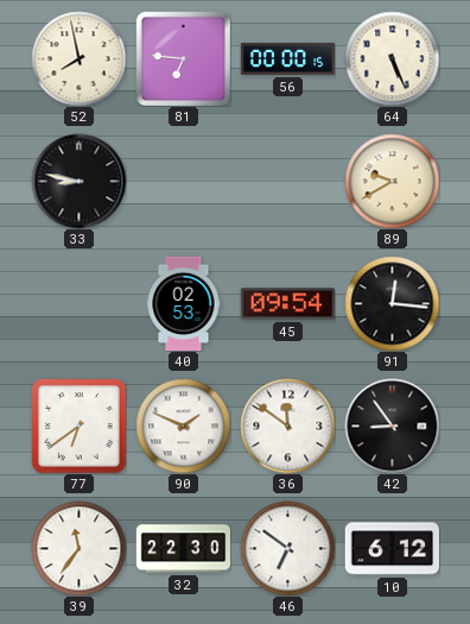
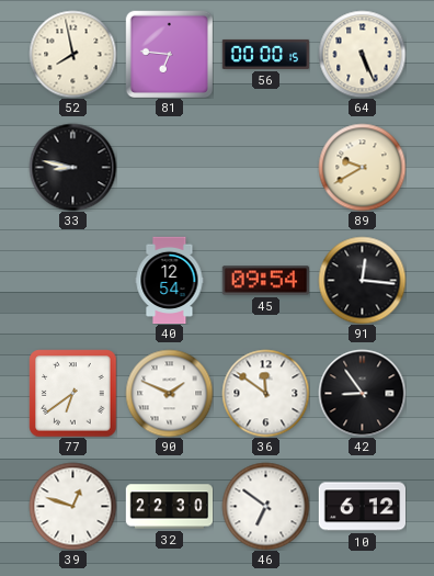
40: 02:53 -> 12:54
39: 11:36 -> 12:48
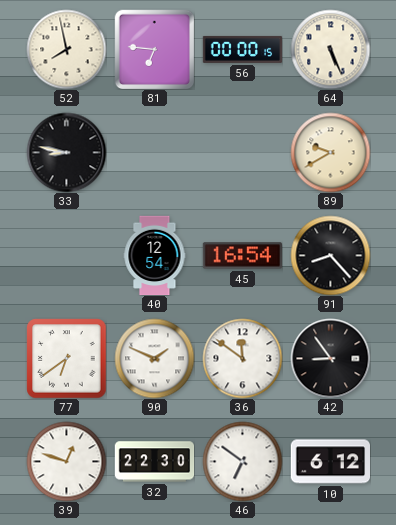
45: 09:54 -> 16:54
91: 12:16 -> 8:23
